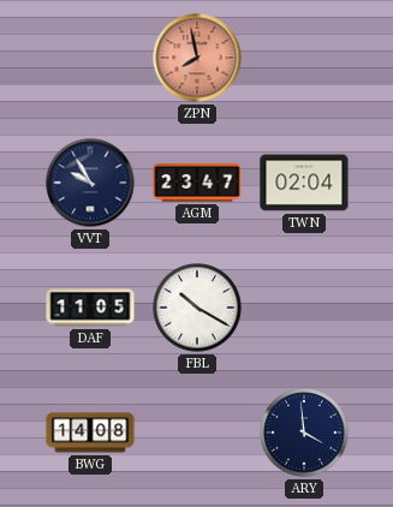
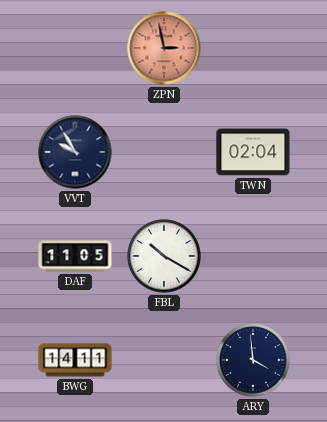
ZPN: 7:58 -> 2:58
AGM: 23:47 -> none
BWG: 14:08 -> 14:11
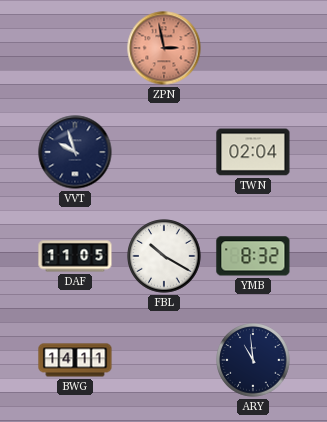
VVT: 9:55 -> 9:57
YMB: none -> 8:32
ARY: 3:59 -> 10:59
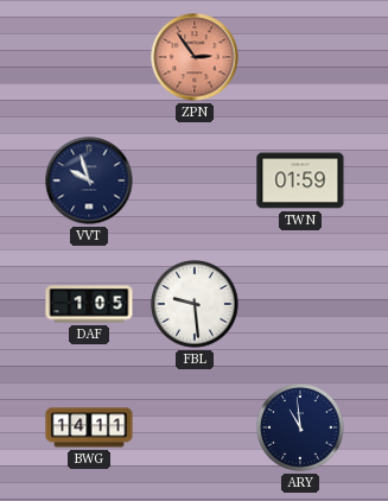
ZPN: 2:58 -> 2:54
TWN: 02:04 -> 01:59
DAF: 11:05 -> 1:05
FBL: 10:20 -> 9:29
YMB: 8:32 -> none
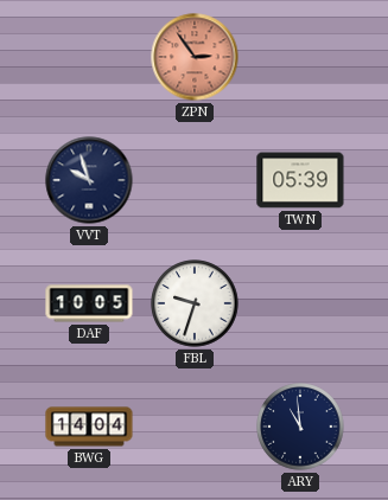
TWN: 01:59 -> 05:39
DAF: 1:05 -> 10:05
FBL: 9:29 -> 9:33
BWG: 14:11 -> 14:04
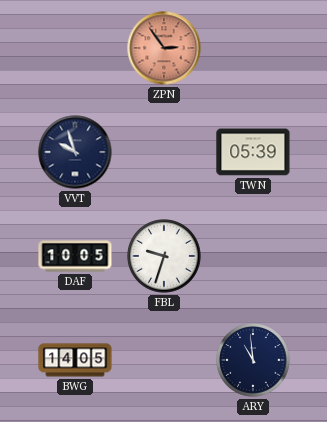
BWG: 14:04 -> 14:05
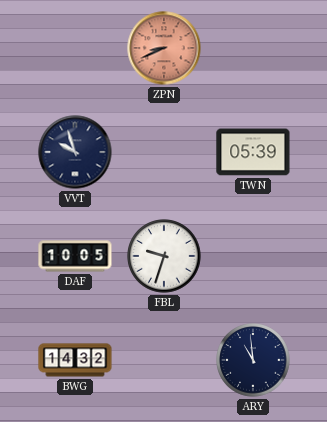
ZPN: 2:54 -> 8:41
BWG: 14:05 -> 14:32
